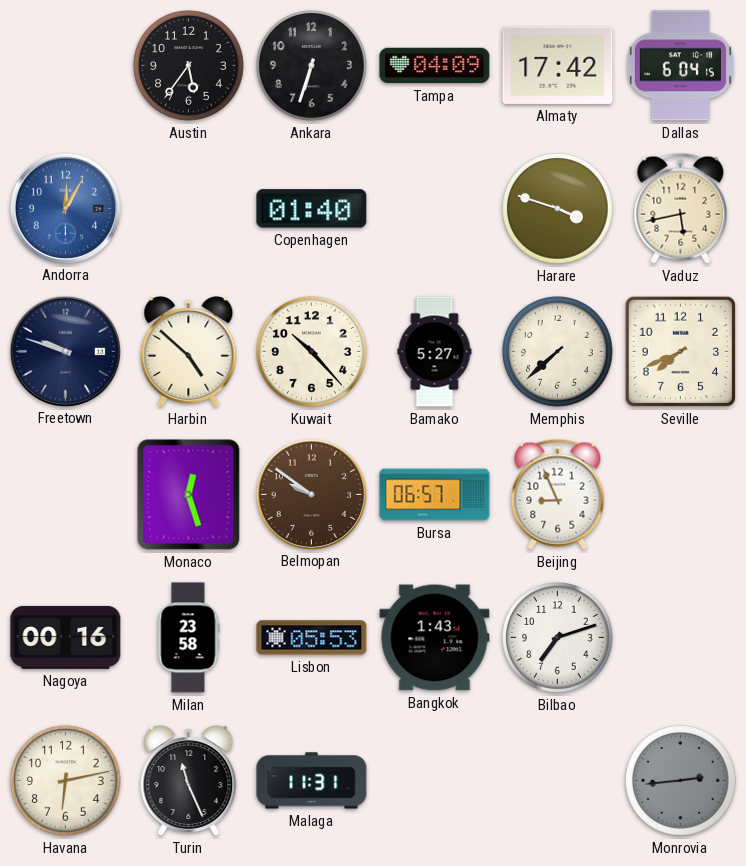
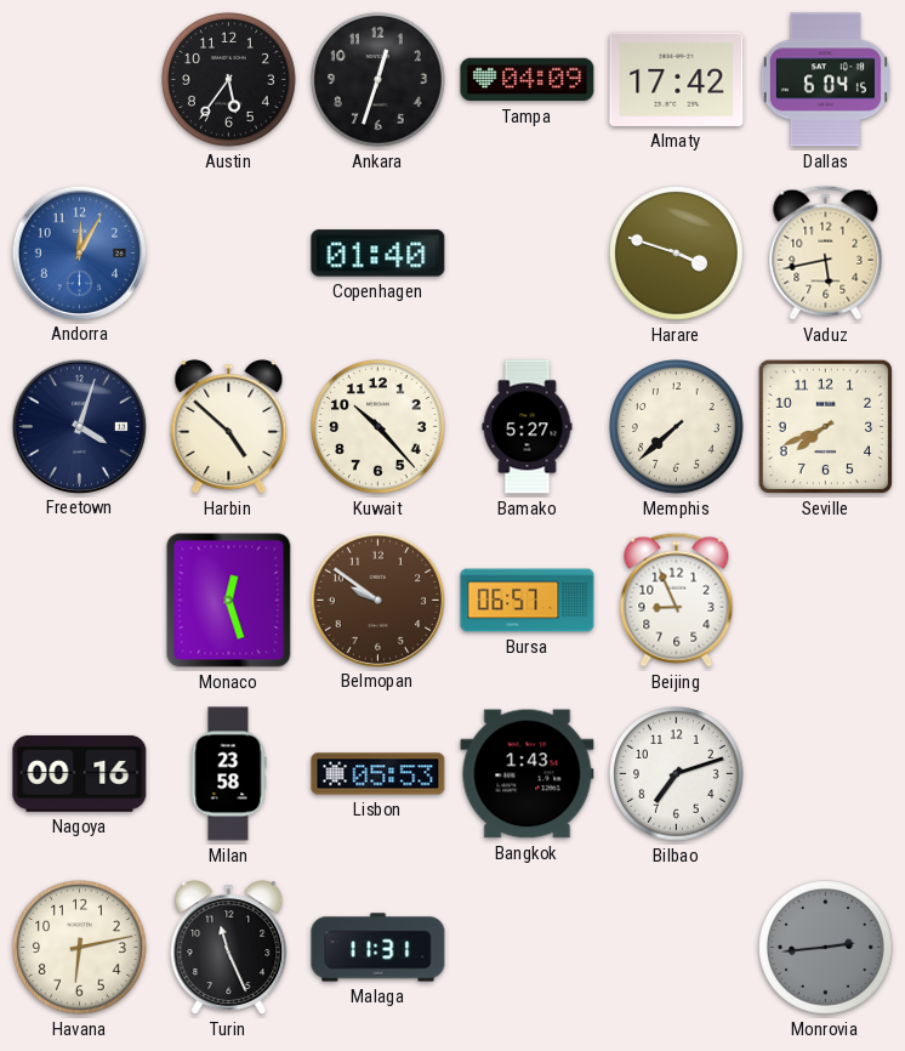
Ankara: 6:33 -> 12:33
Freetown: 9:48 -> 4:03
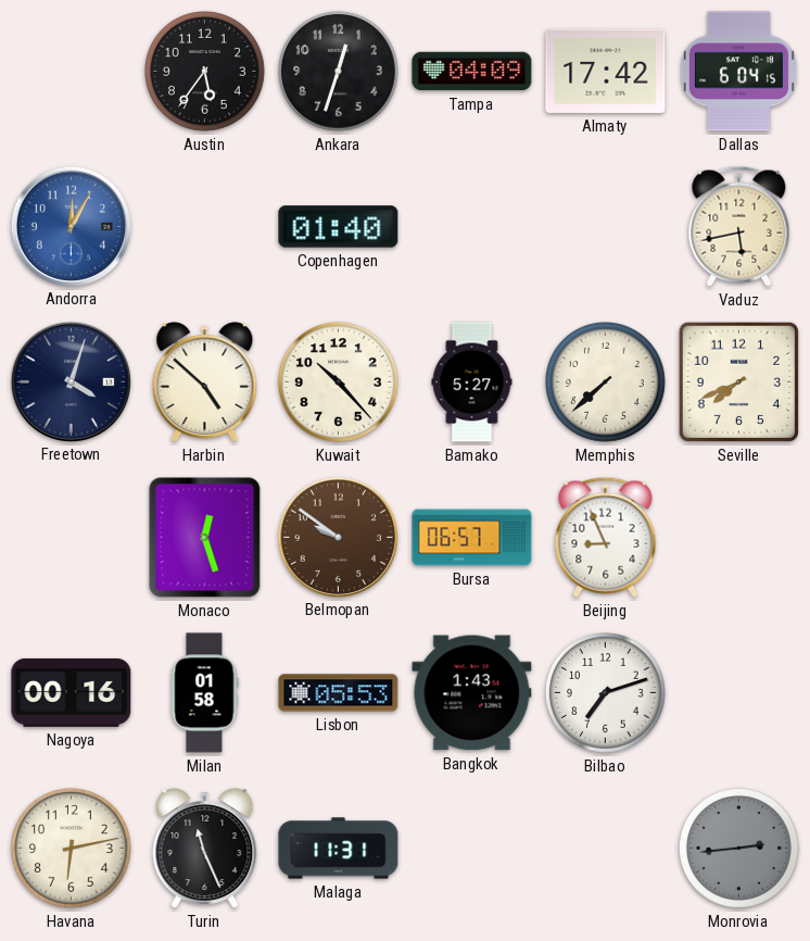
Harare: 3:48 -> none
Milan: 23:58 -> 01:58
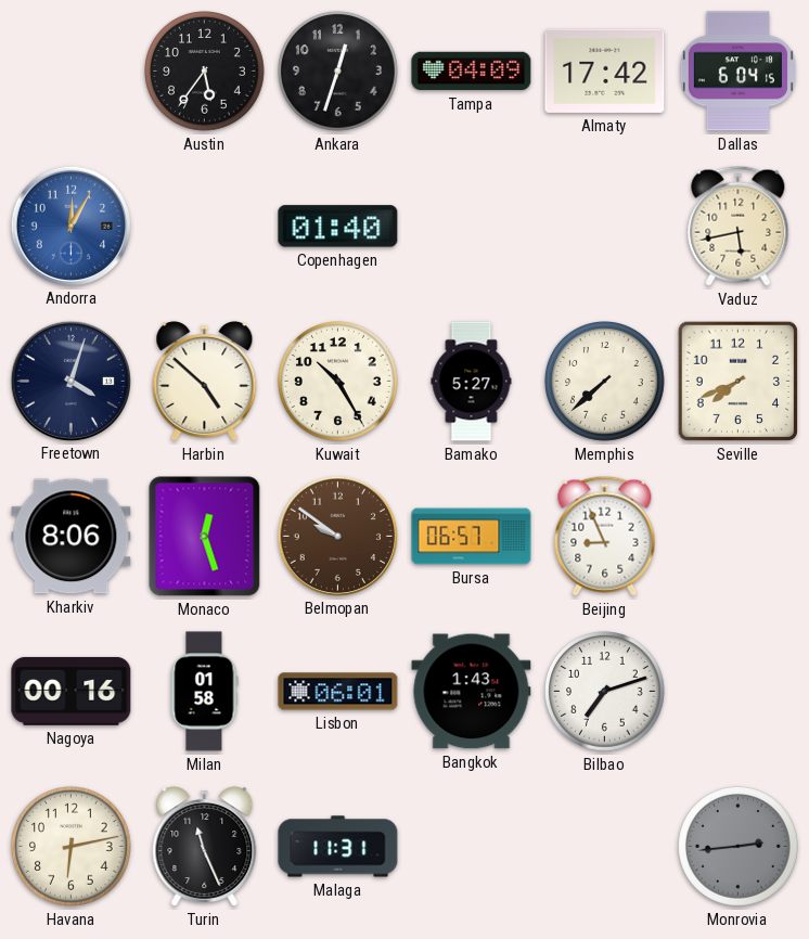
Kuwait: 10:23 -> 10:25
Kharkiv: none -> 8:06
Lisbon: 05:53 -> 06:01
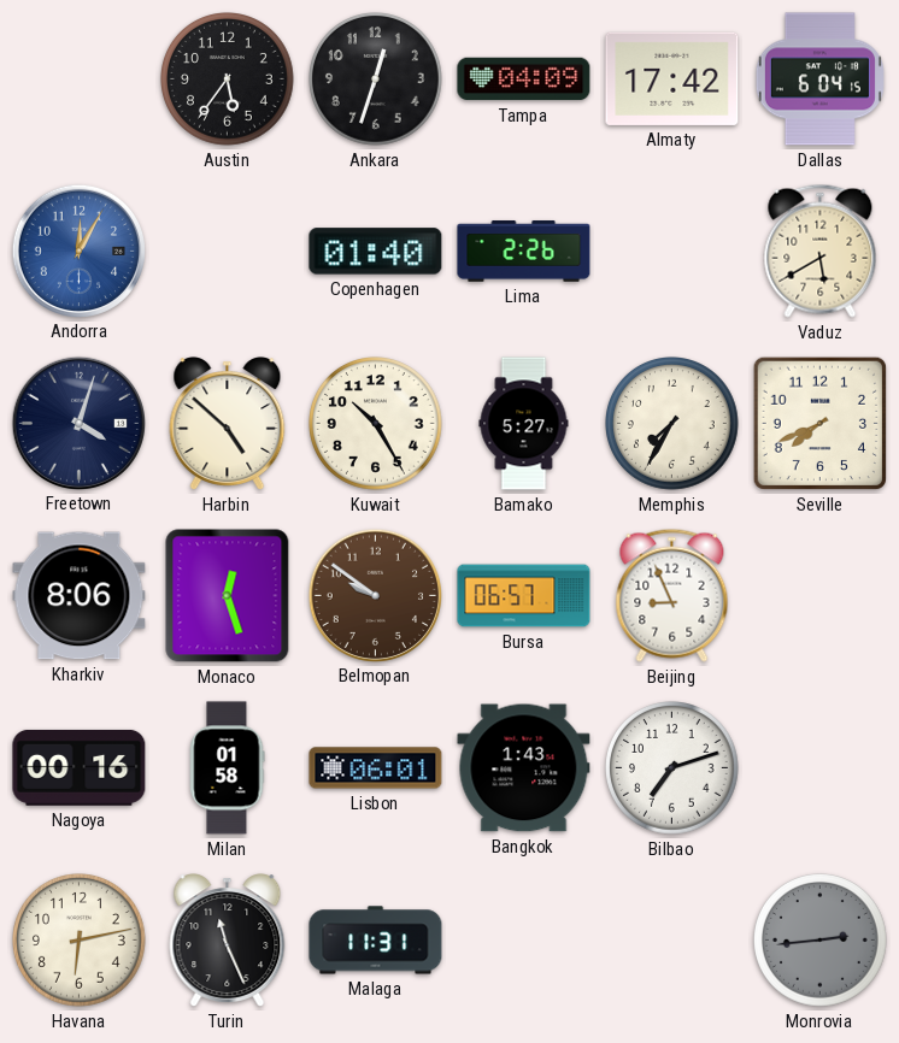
Lima: none -> 2:26
Vaduz: 5:43 -> 5:40
Memphis: 7:38 -> 7:35
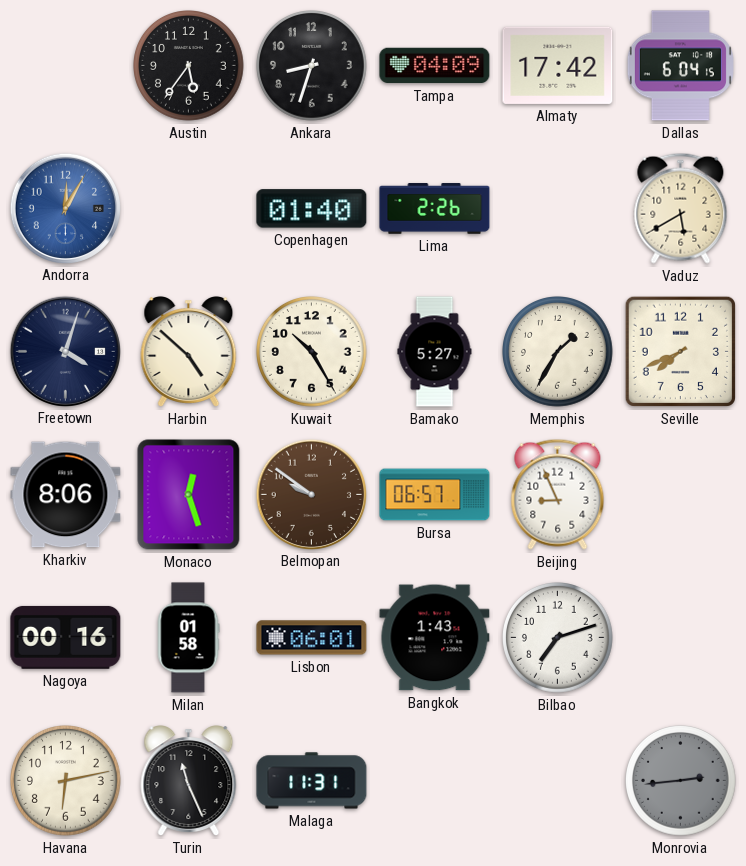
Ankara: 12:33 -> 8:33
Memphis: 7:35 -> 1:35
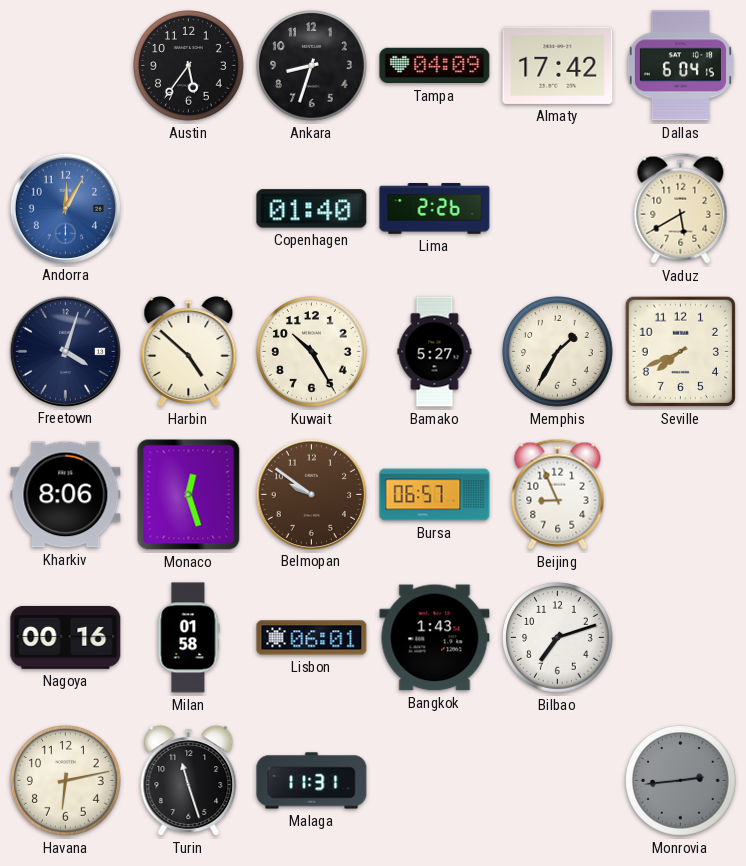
Turin: 11:26 -> 11:27
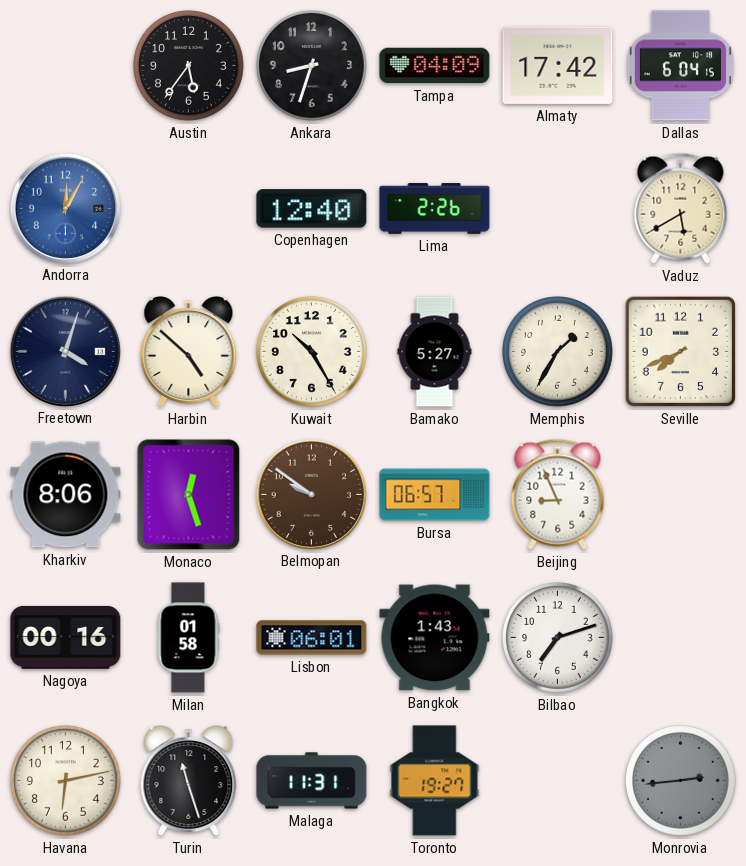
Copenhagen: 01:40 -> 12:40
Toronto: none -> 19:27
